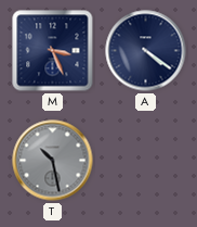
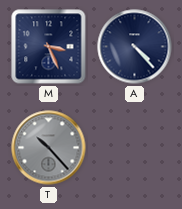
A: 4:21 -> 4:23
T: 10:28 -> 10:23
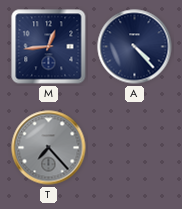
M: 3:26 -> 12:44
T: 10:23 -> 7:23
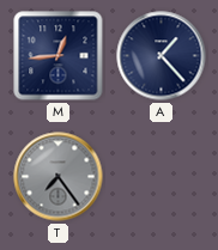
A: 4:23 -> 1:23
T: 7:23 -> 7:24
